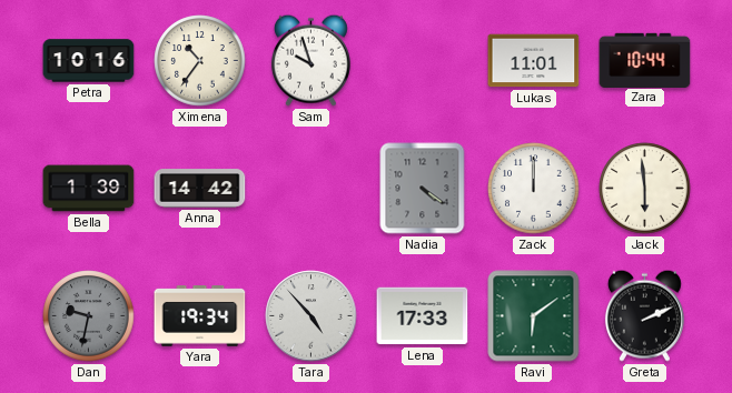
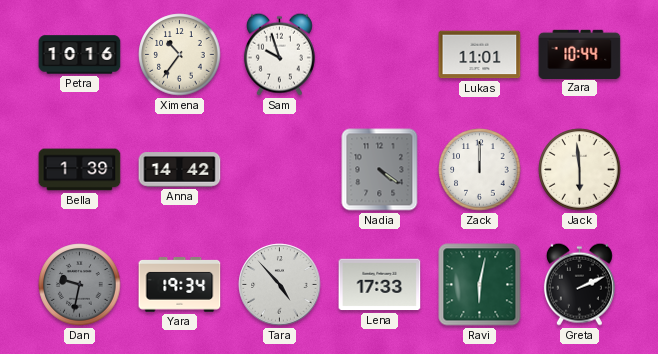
Ravi: 6:09 -> 6:02
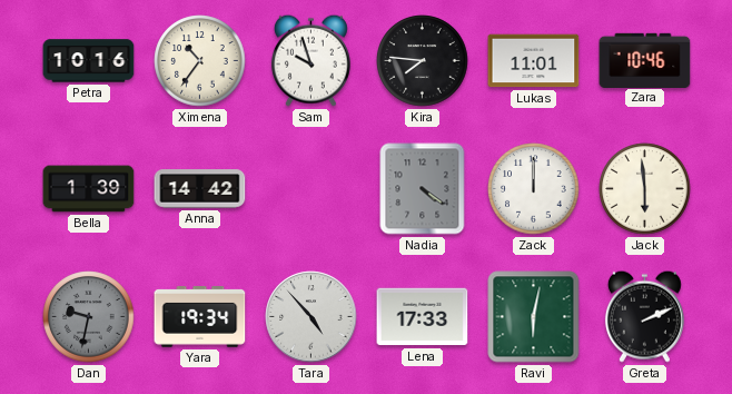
Kira: none -> 7:46
Zara: 10:44 -> 10:46
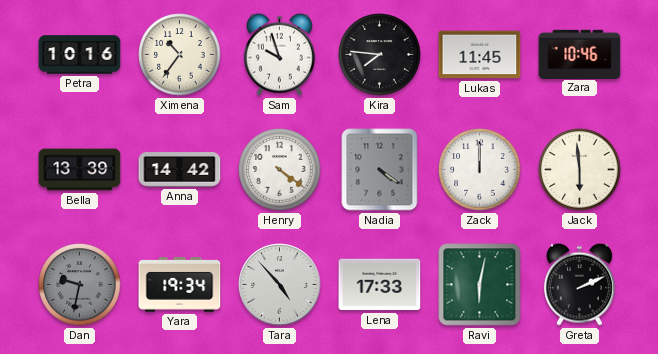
Lukas: 11:01 -> 11:45
Bella: 1:39 -> 13:39
Henry: none -> 4:21
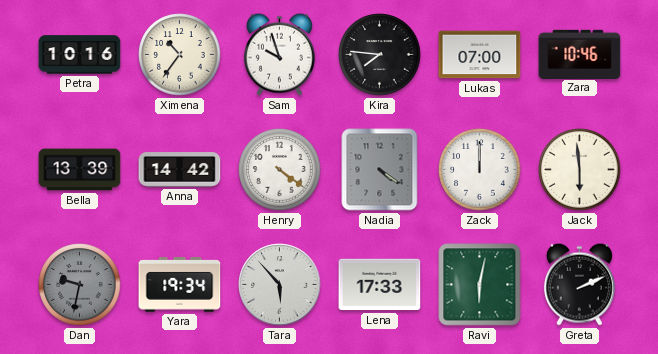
Lukas: 11:45 -> 07:00
Tara: 4:53 -> 5:53
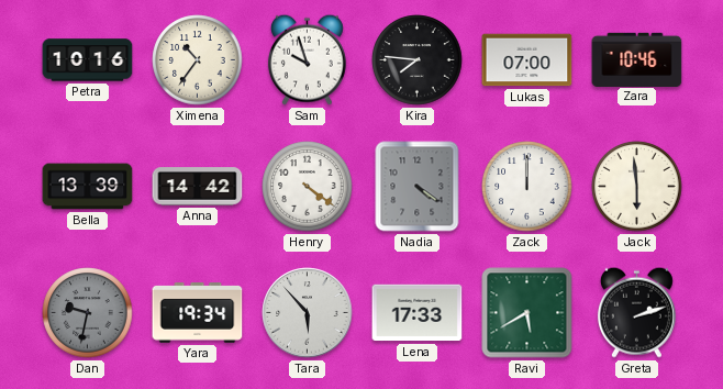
Ravi: 6:02 -> 5:40
Greta: 2:11 -> 2:12
